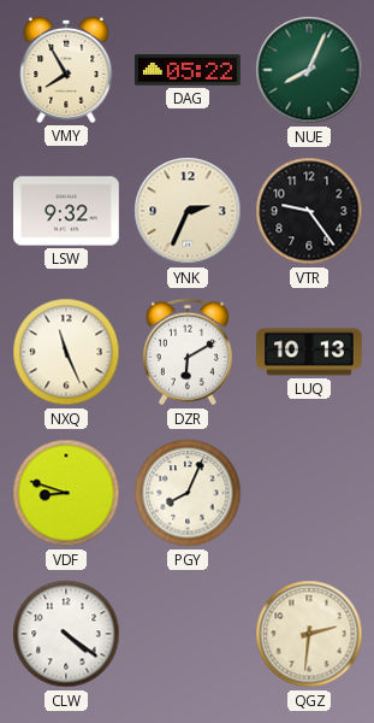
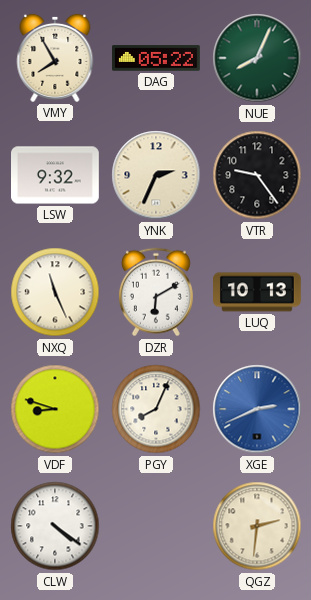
XGE: none -> 2:41
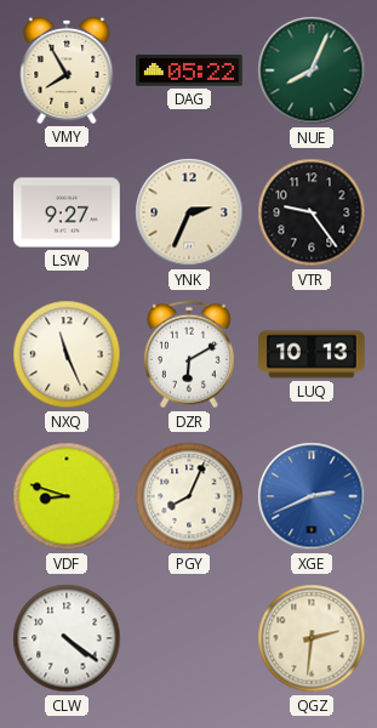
LSW: 9:32 -> 9:27
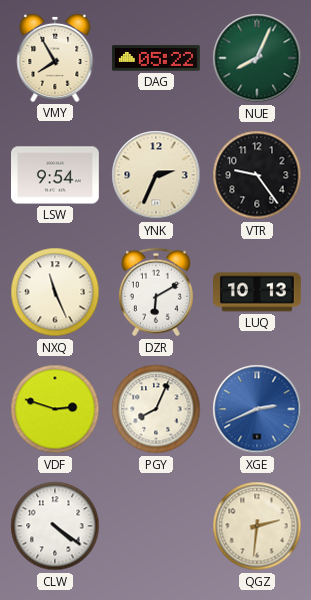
LSW: 9:27 -> 9:54
VDF: 8:48 -> 2:48
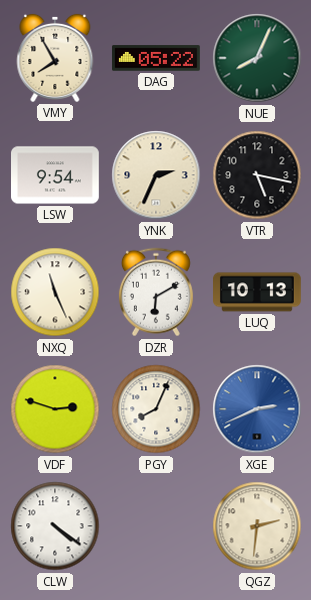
VTR: 9:24 -> 5:17
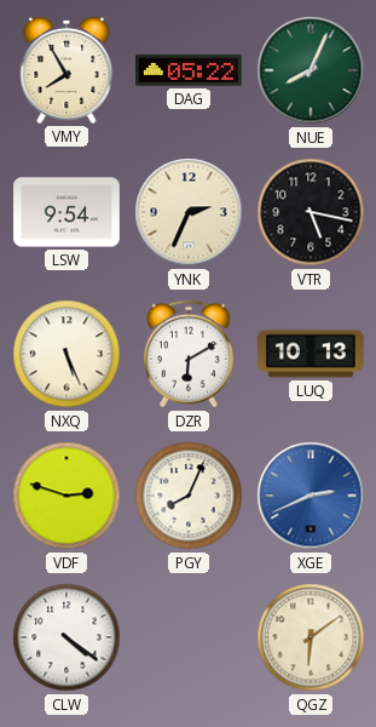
NXQ: 11:26 -> 5:26
QGZ: 2:31 -> 6:09
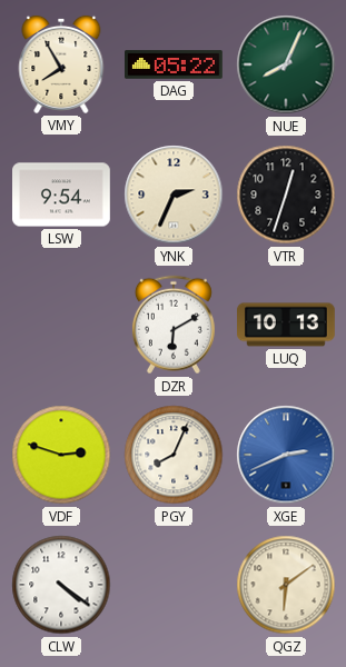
VTR: 5:17 -> 12:33
NXQ: 5:26 -> none
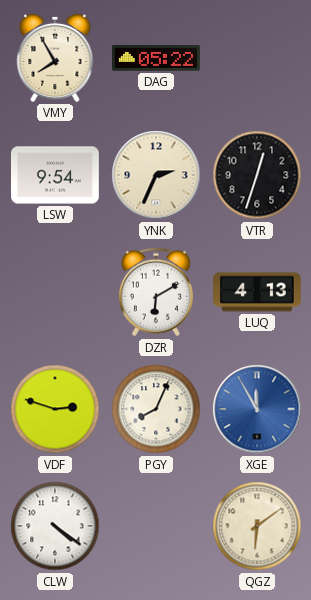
NUE: 8:04 -> none
LUQ: 10:13 -> 4:13
XGE: 2:41 -> 11:55
